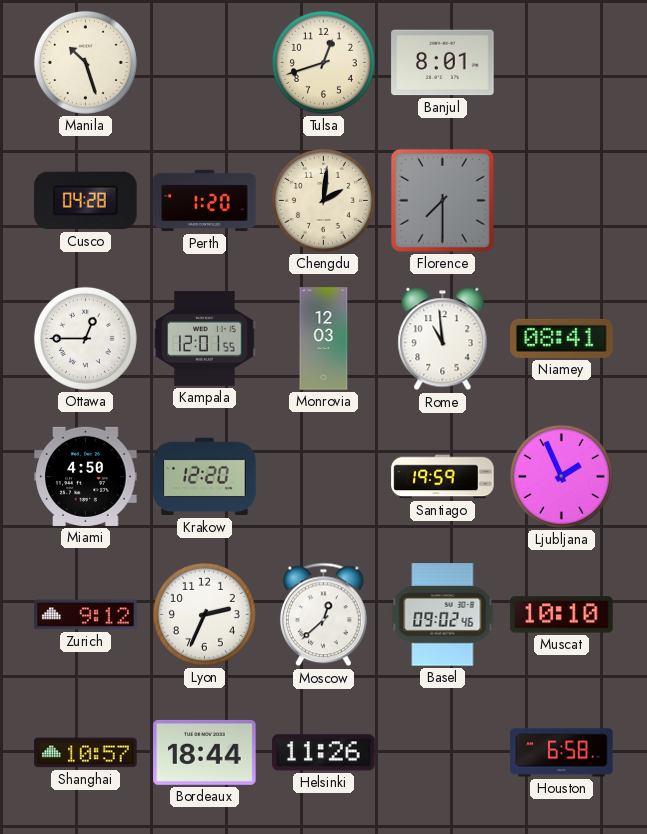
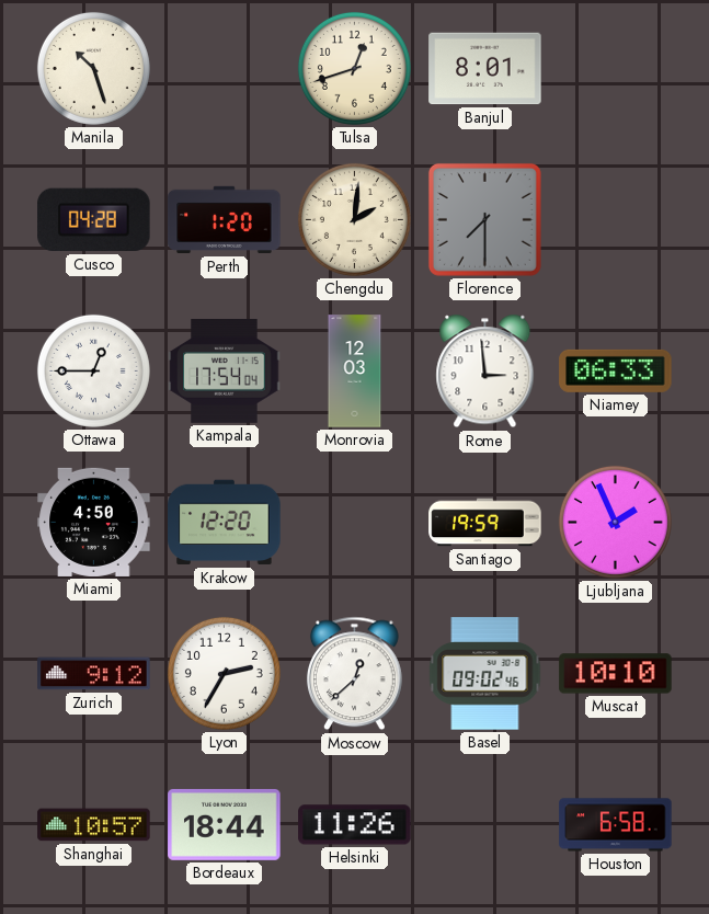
Kampala: 12:01 -> 17:54
Rome: 10:59 -> 2:59
Niamey: 08:41 -> 06:33
Lyon: 2:34 -> 2:35
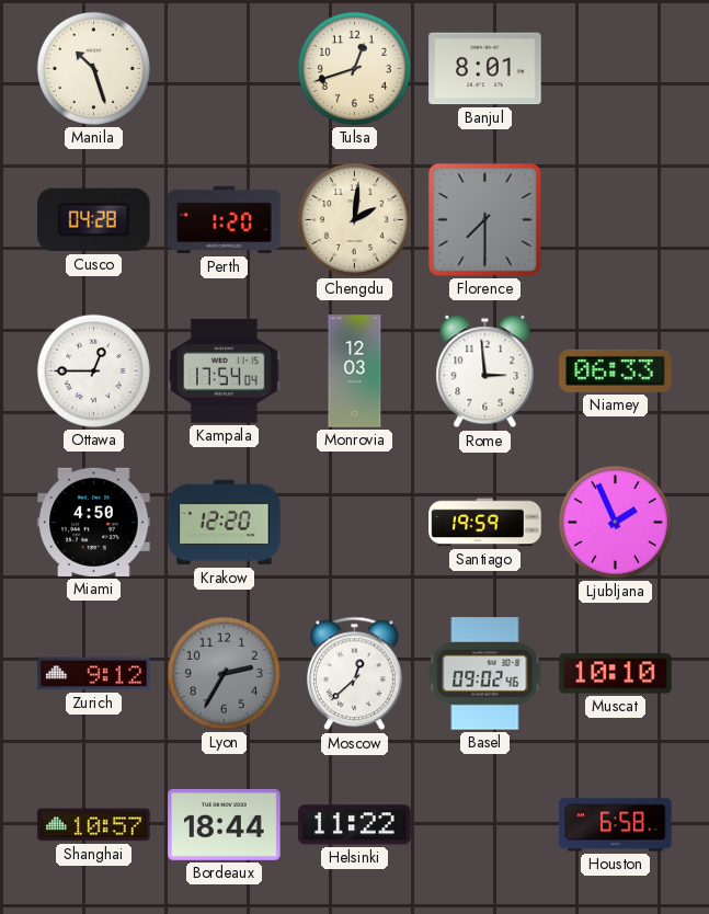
Lyon dial: white -> grey
Helsinki: 11:26 -> 11:22
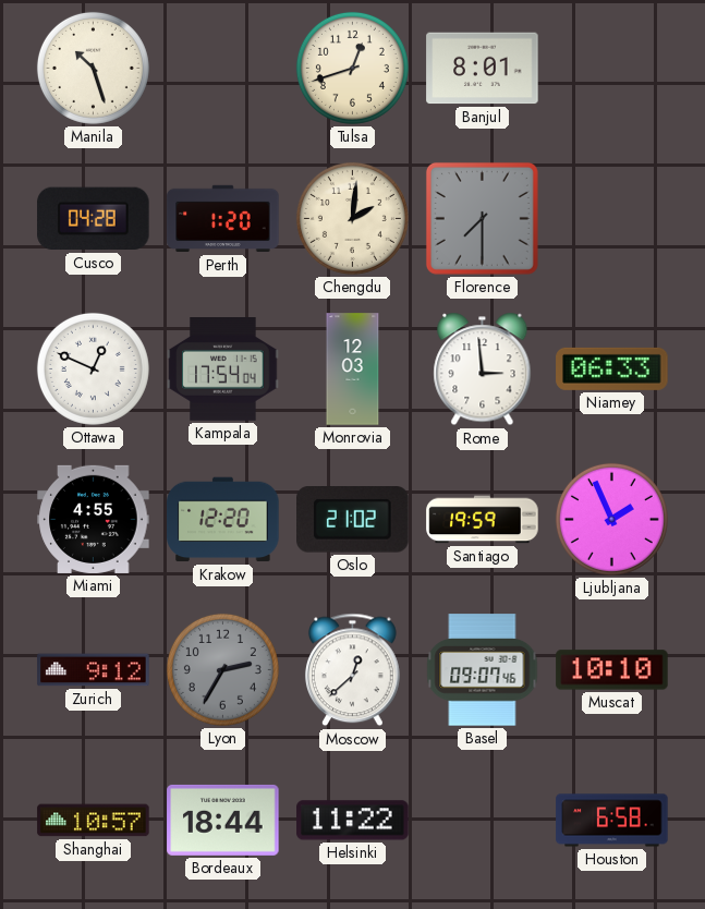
Ottawa: 12:45 -> 12:49
Miami: 4:50 -> 4:55
Oslo: none -> 21:02
Basel: 09:02 -> 09:07
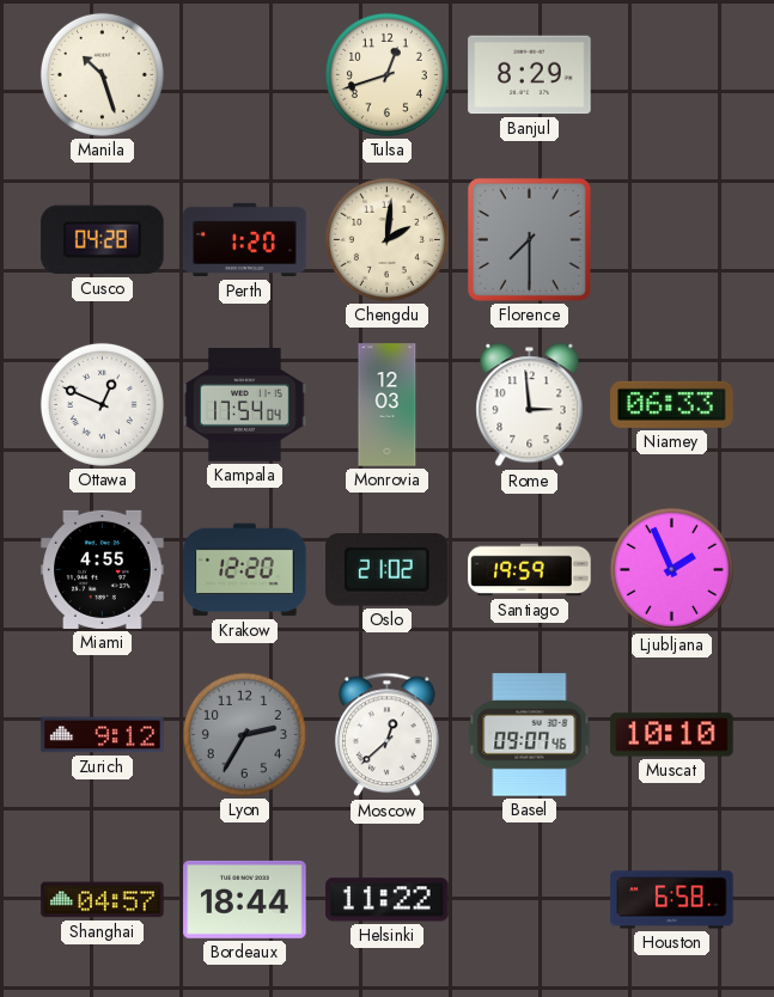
Banjul: 8:01 -> 8:29
Shanghai: 10:57 -> 04:57
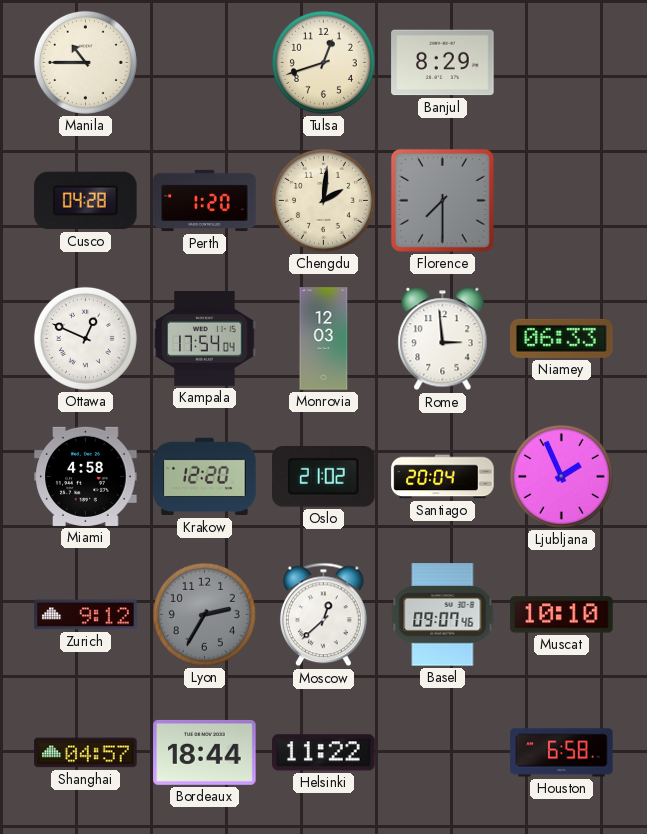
Manila: 10:27 -> 10:45
Miami: 4:55 -> 4:58
Santiago: 19:59 -> 20:04
